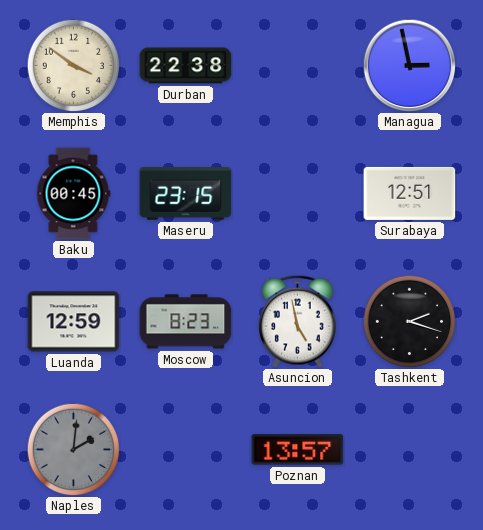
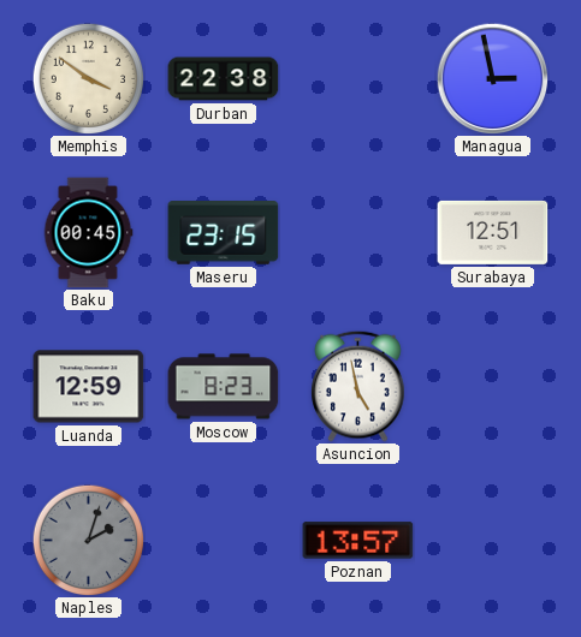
Tashkent: 2:18 -> none
Naples: 2:01 -> 2:03
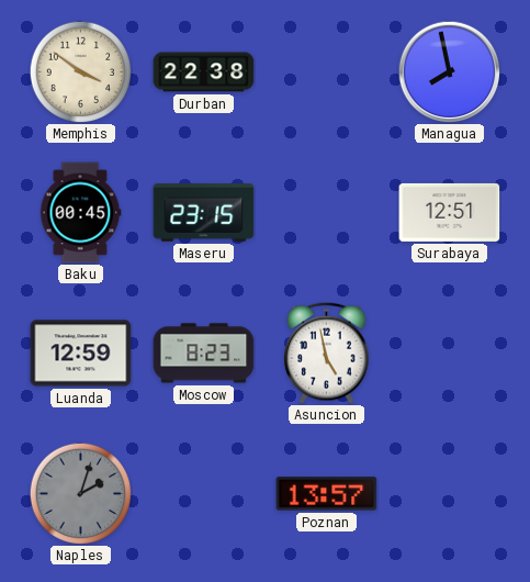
Managua: 2:58 -> 7:58
